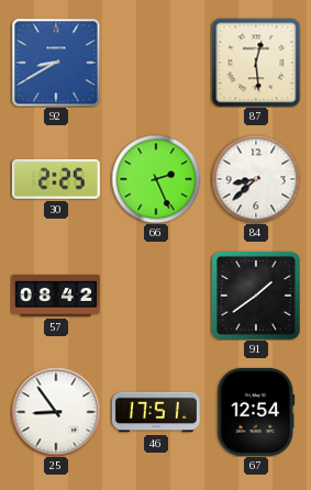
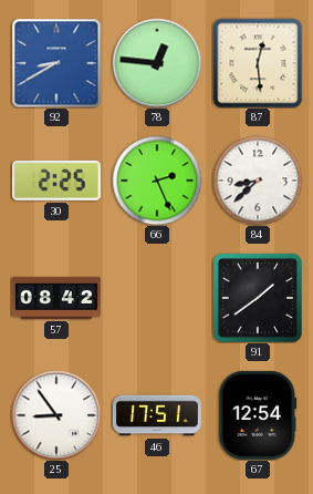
78: none -> 12:46
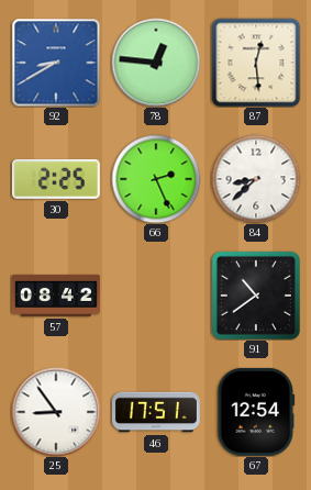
91: 1:39 -> 10:39
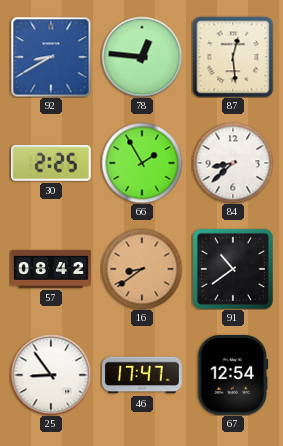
66: 2:26 -> 1:55
16: none -> 8:39
46: 17:51 -> 17:47
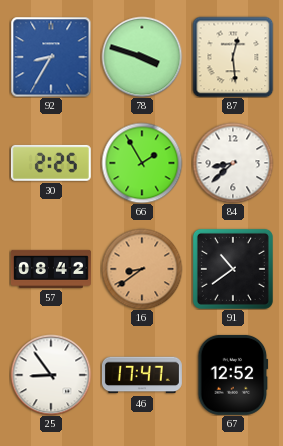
92: 8:40 -> 8:35
78: 12:46 -> 3:48
67: 12:54 -> 12:52
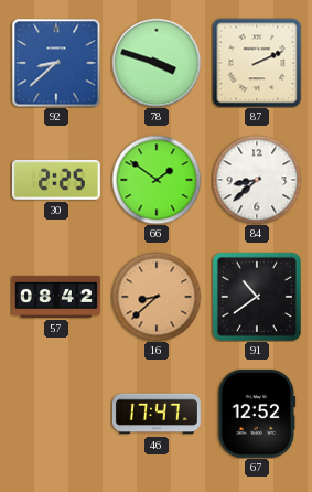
92: 8:35 -> 8:38
87: 12:29 -> 2:11
66: 1:55 -> 1:51
16: 8:39 -> 8:38
25: 8:54 -> none
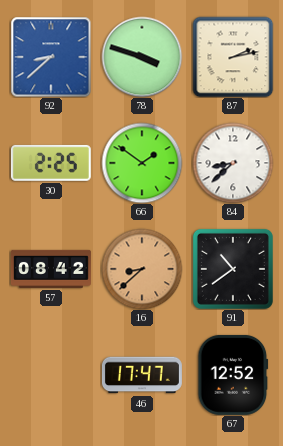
87: 2:11 -> 2:13
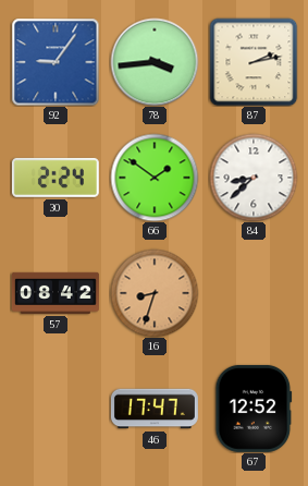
92: 8:38 -> 9:06
78: 3:48 -> 3:44
30: 2:25 -> 2:24
16: 8:38 -> 8:33
91: 10:39 -> none
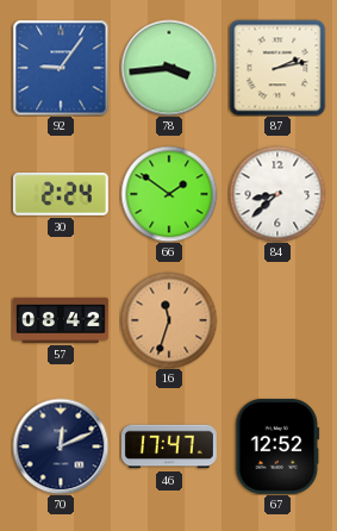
16: 8:33 -> 11:33
70: none -> 12:11
